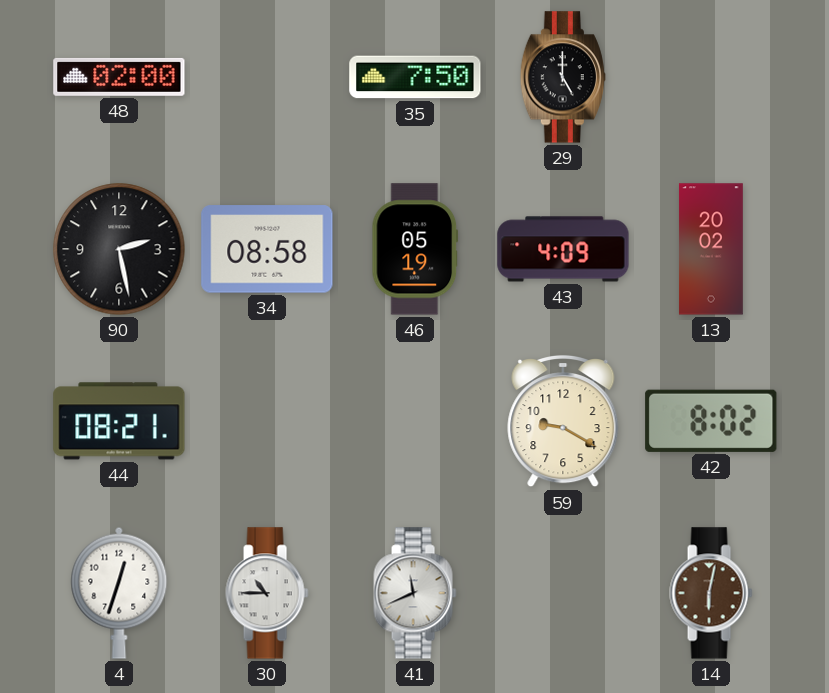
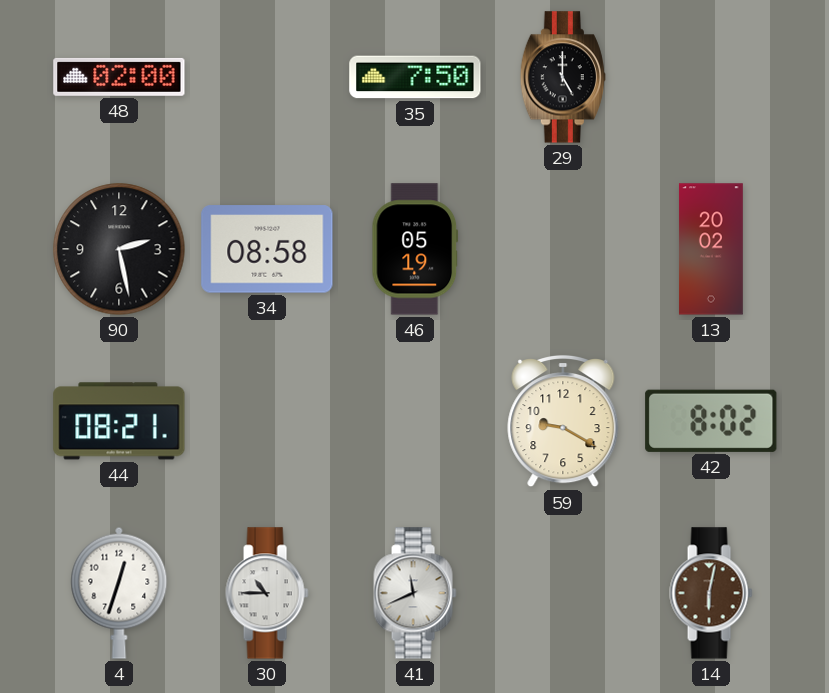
43: 4:09 -> none
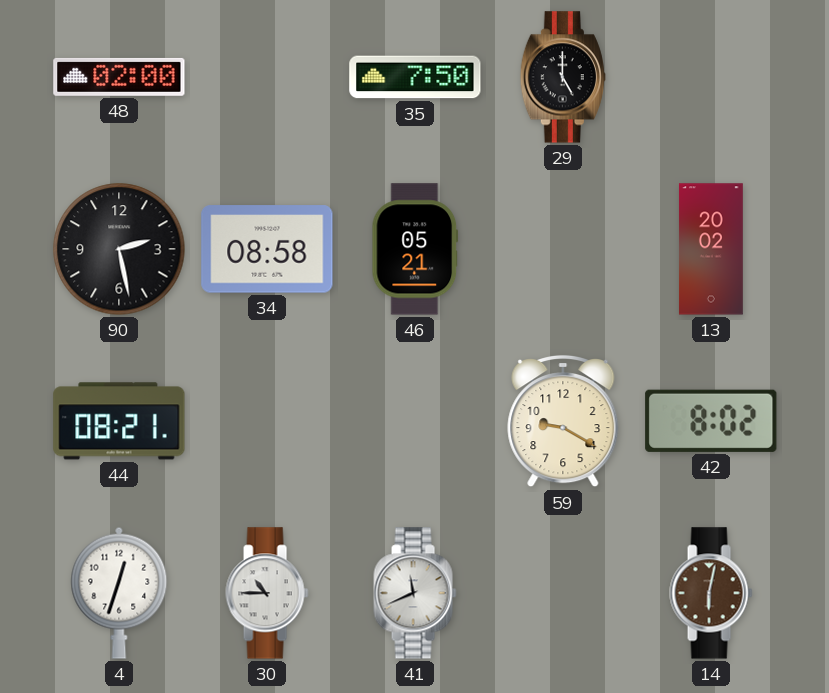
46: 05:19 -> 05:21
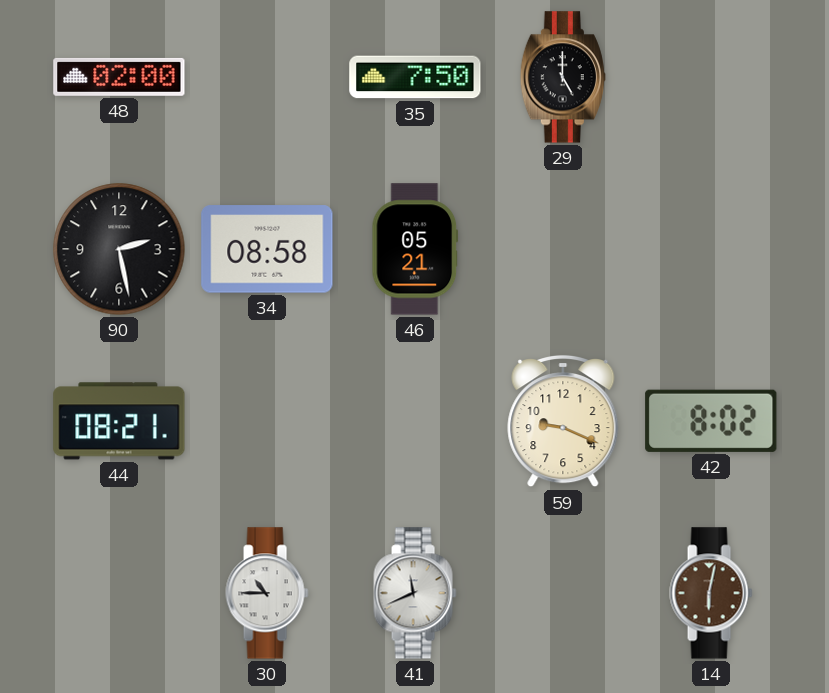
13: 20:02 -> none
59: 9:20 -> 9:19
4: 12:33 -> none
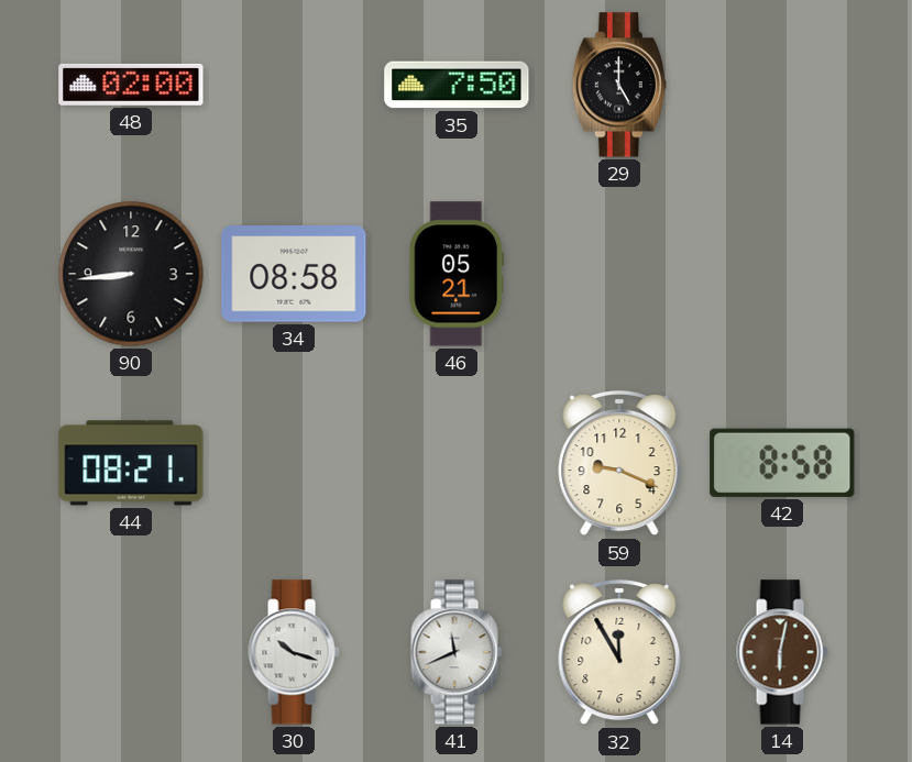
90: 2:28 -> 8:44
42: 8:02 -> 8:58
30: 10:45 -> 10:18
32: none -> 11:55
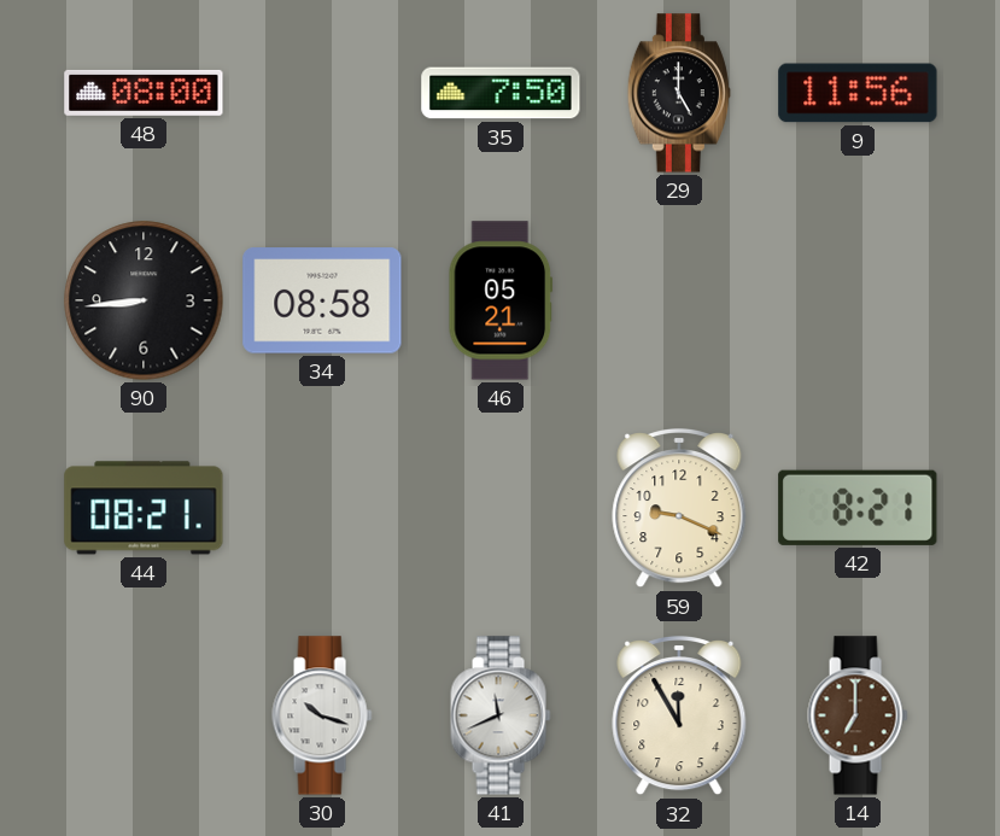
48: 02:00 -> 08:00
9: none -> 11:56
42: 8:58 -> 8:21
14: 6:02 -> 7:00
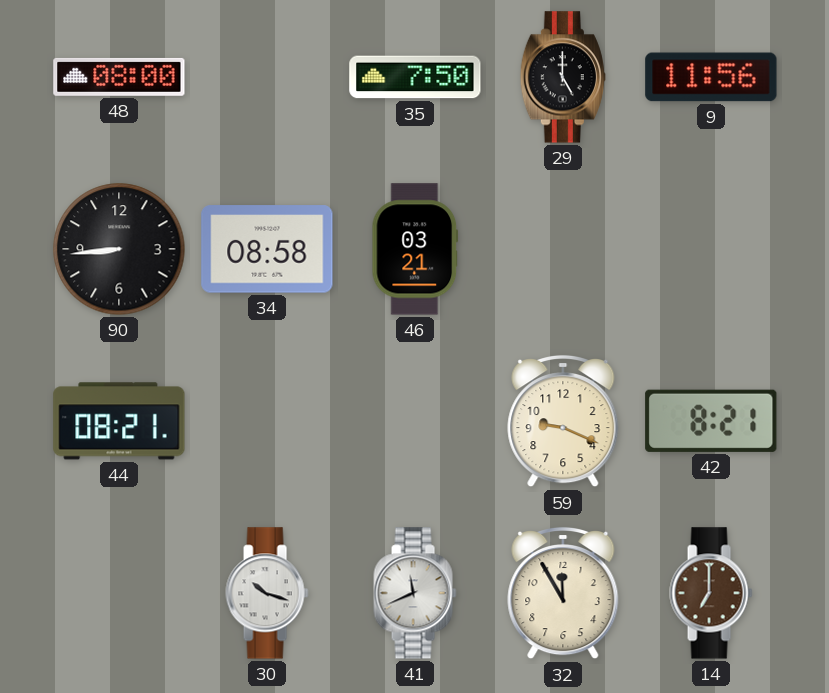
46: 05:21 -> 03:21
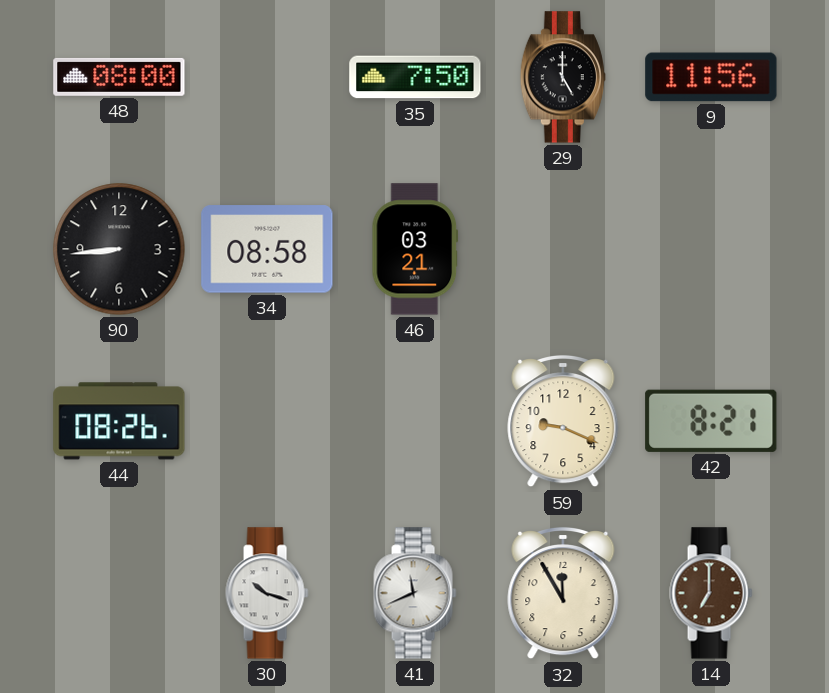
44: 08:21 -> 08:26
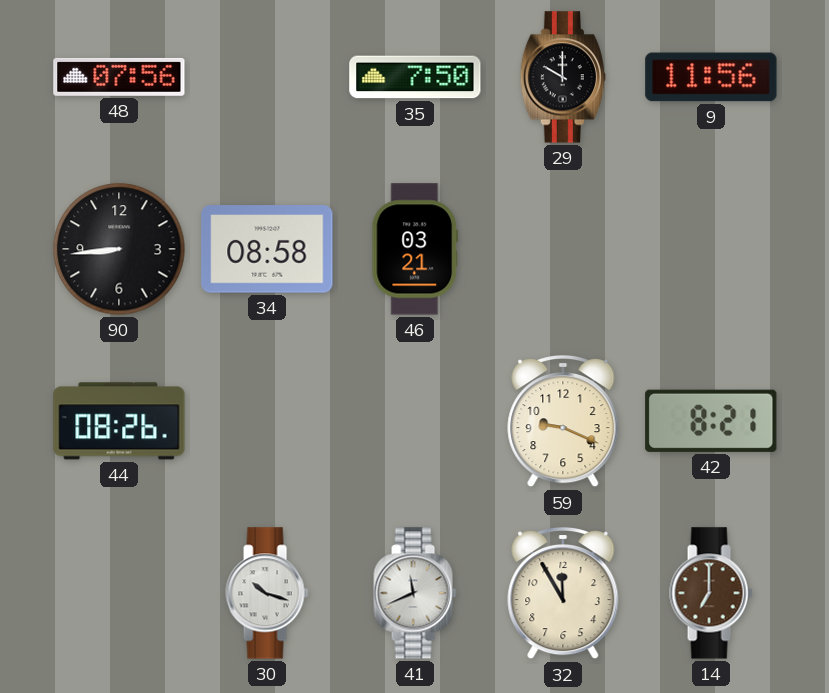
48: 08:00 -> 07:56
29: 5:00 -> 10:00
